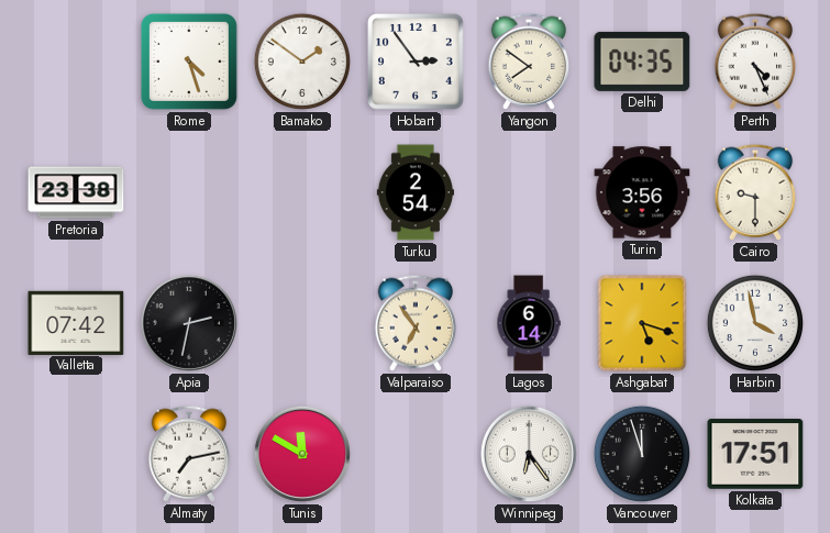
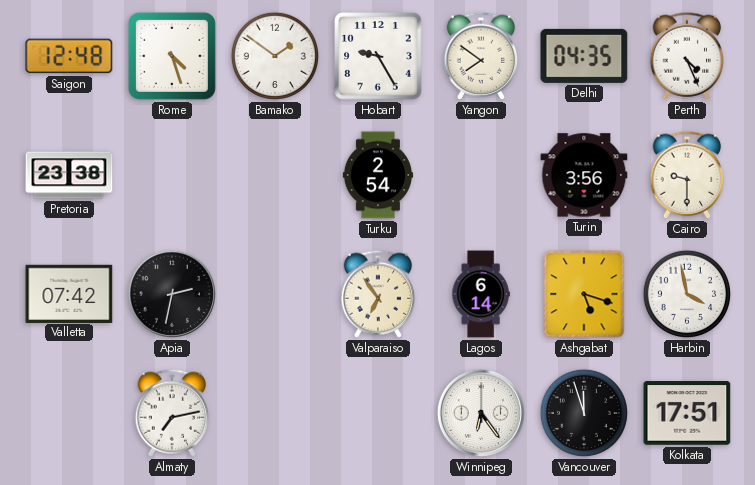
Saigon: none -> 12:48
Hobart: 2:54 -> 9:25
Tunis: 11:50 -> none
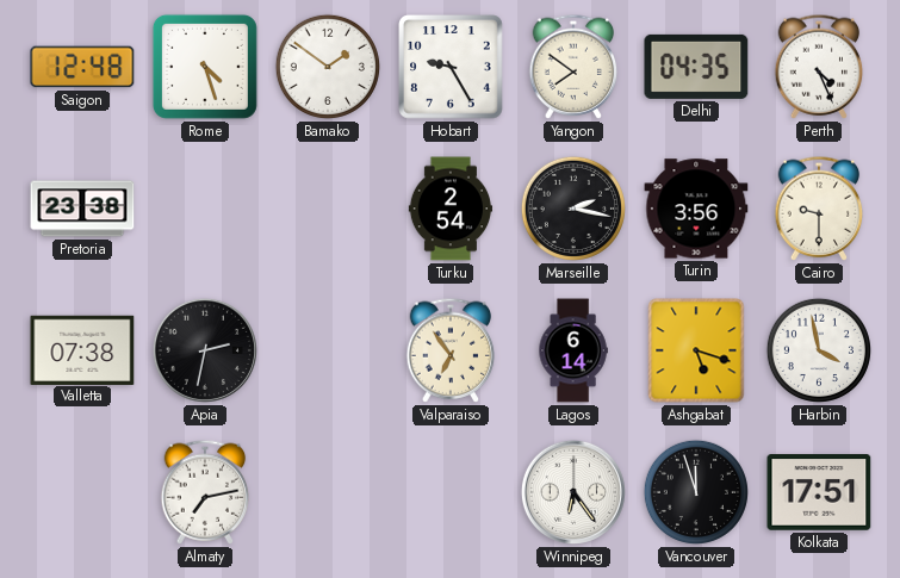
Marseille: none -> 2:17
Valletta: 07:42 -> 07:38
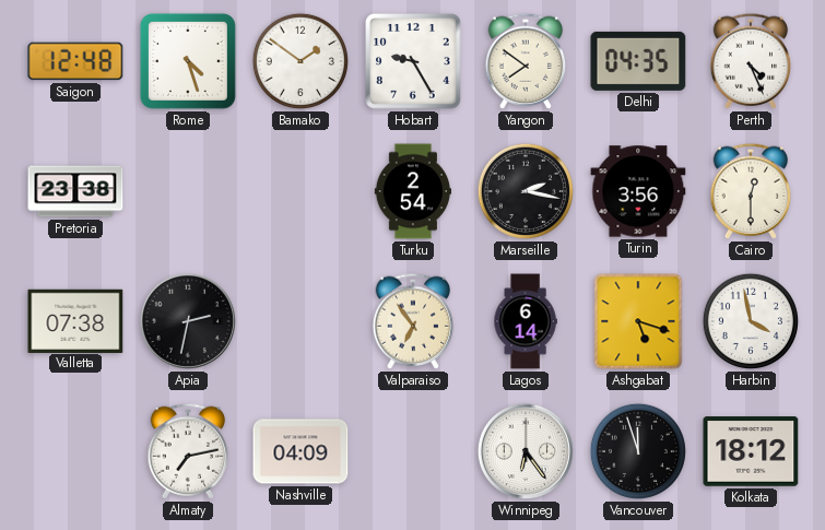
Cairo: 9:30 -> 12:30
Nashville: none -> 04:09
Kolkata: 17:51 -> 18:12
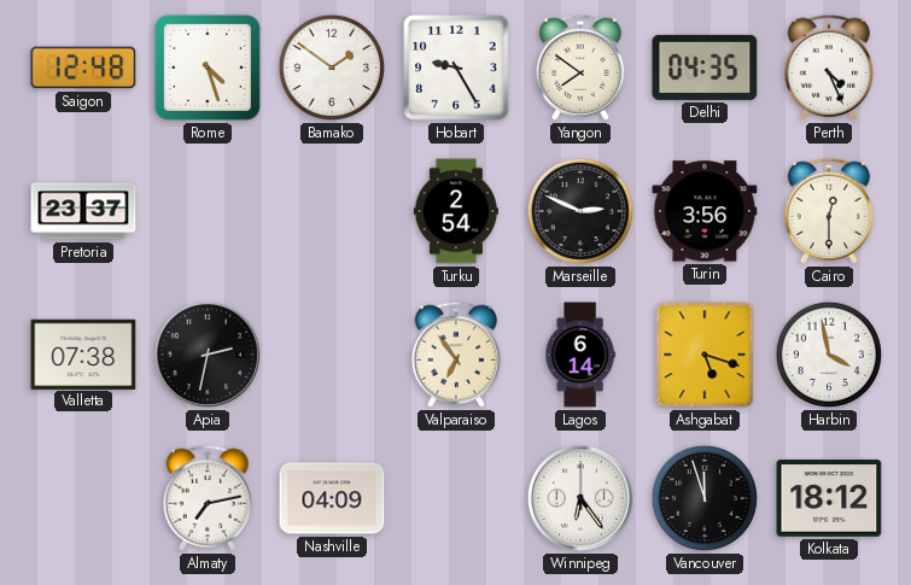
Pretoria: 23:38 -> 23:37
Marseille: 2:17 -> 2:49
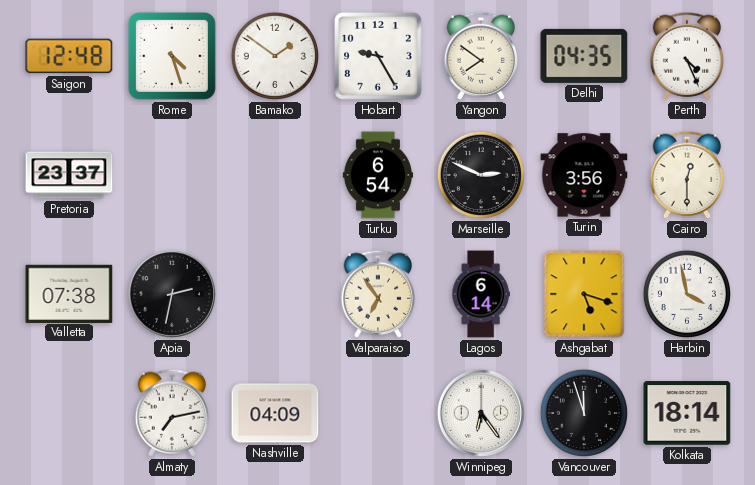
Turku: 2:54 -> 6:54
Kolkata: 18:12 -> 18:14
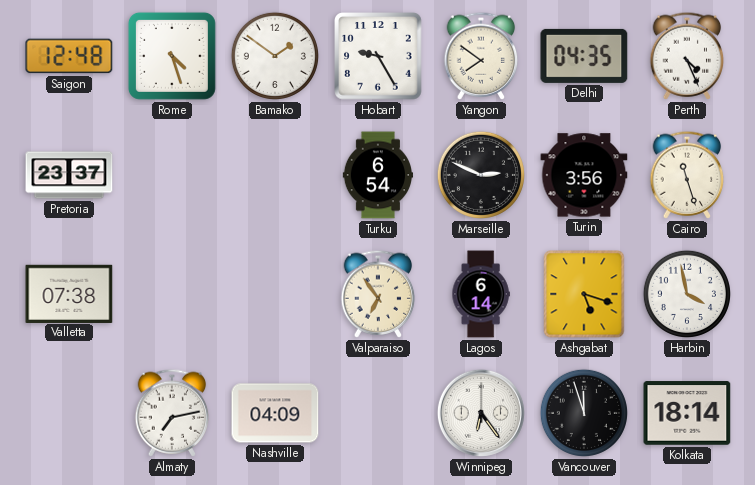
Cairo: 12:30 -> 11:27
Apia: 2:32 -> none
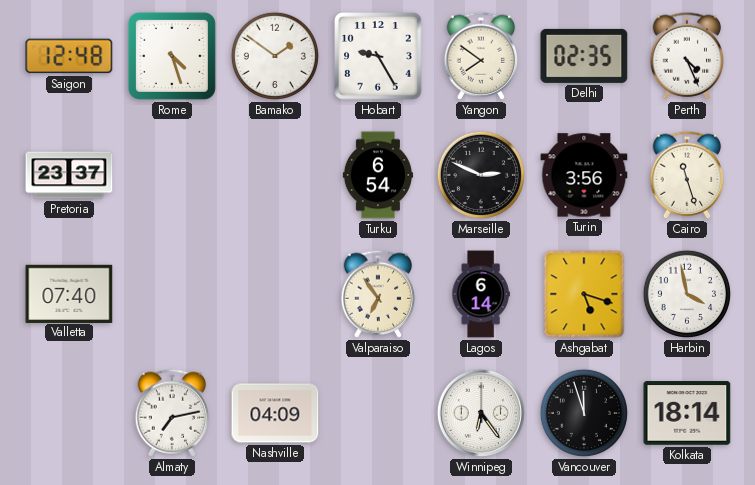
Delhi: 04:35 -> 02:35
Valletta: 07:38 -> 07:40
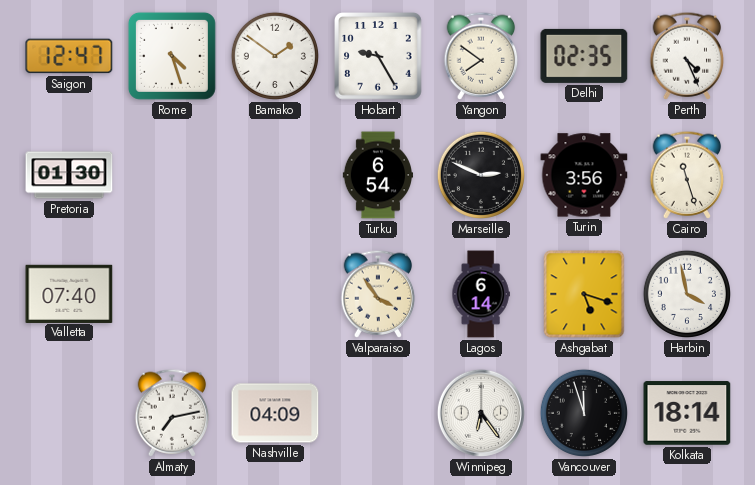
Saigon: 12:48 -> 12:47
Pretoria: 23:37 -> 01:30
Valparaiso: 6:54 -> 3:54
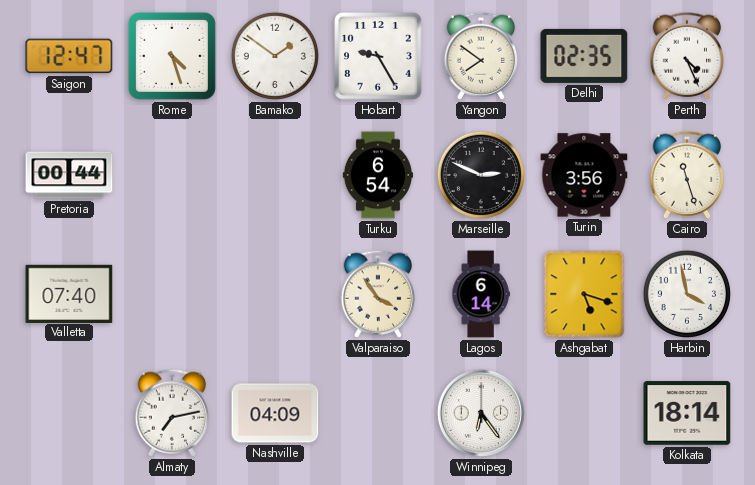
Pretoria: 01:30 -> 00:44
Vancouver: 11:57 -> none
